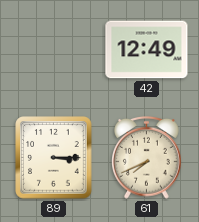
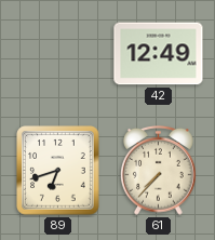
89: 3:15 -> 6:42
61: 7:41 -> 7:37
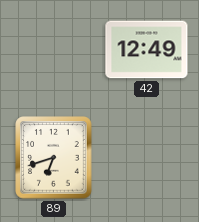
61: 7:37 -> none
